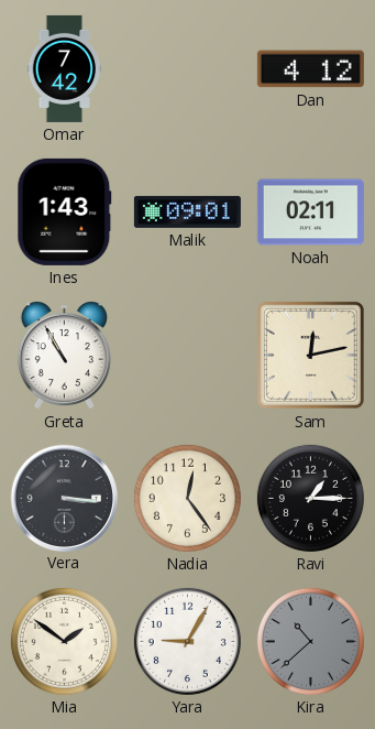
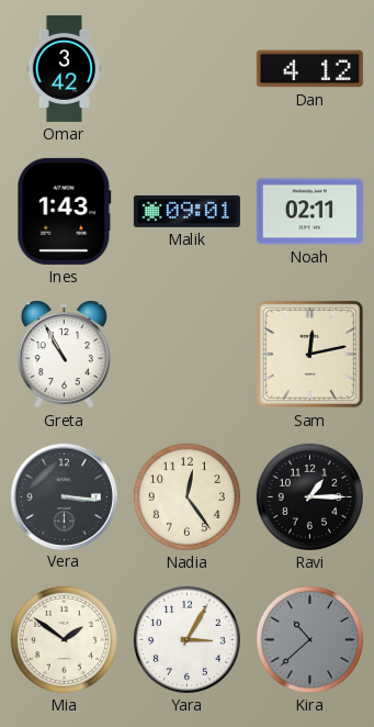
Omar: 7:42 -> 3:42
Yara: 9:05 -> 3:05
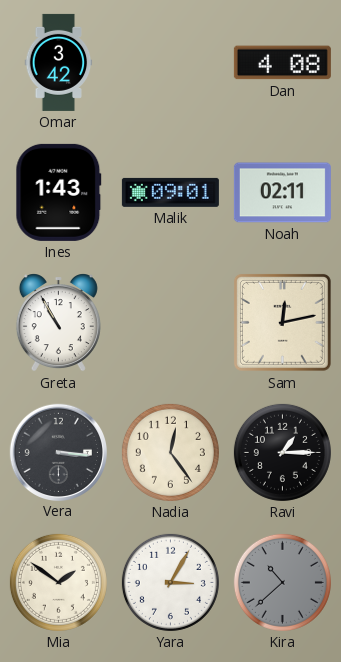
Dan: 4:12 -> 4:08
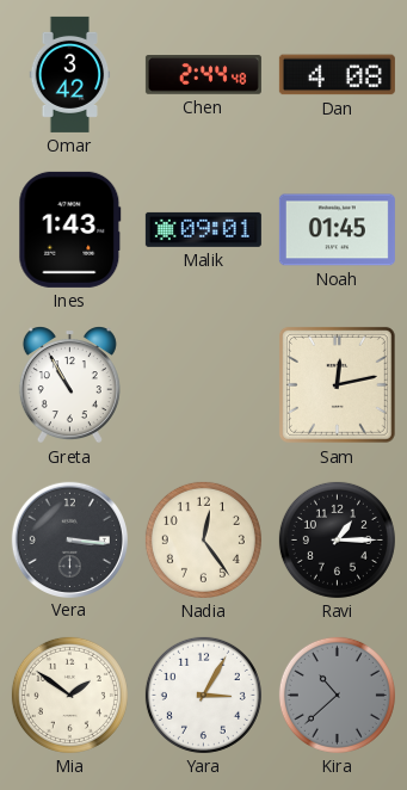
Chen: none -> 2:44
Noah: 02:11 -> 01:45
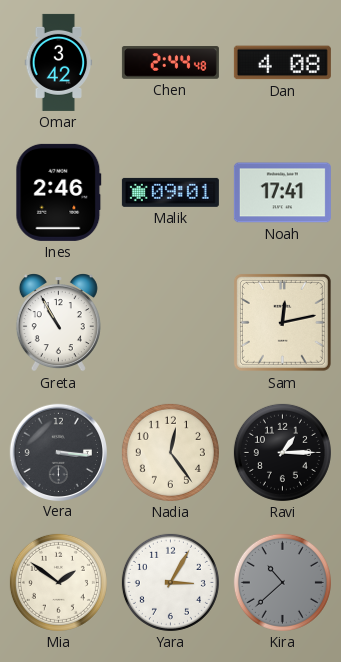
Ines: 1:43 -> 2:46
Noah: 01:45 -> 17:41
